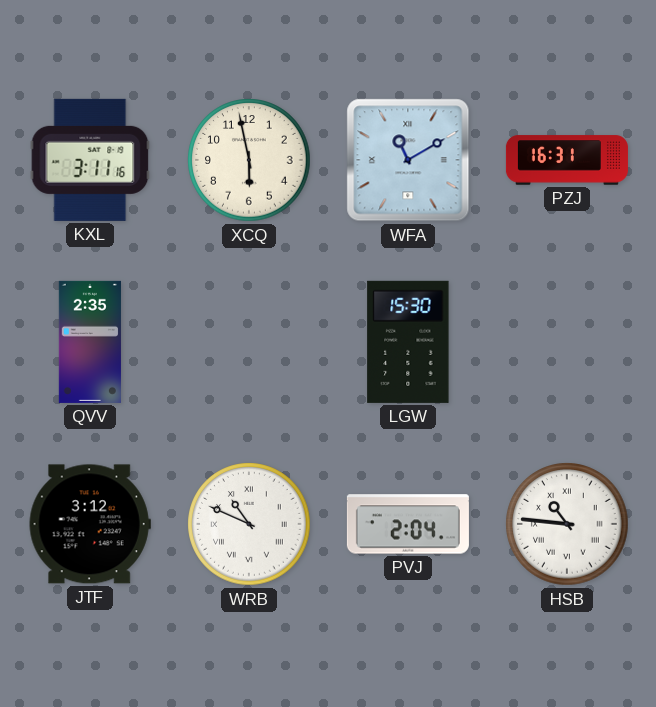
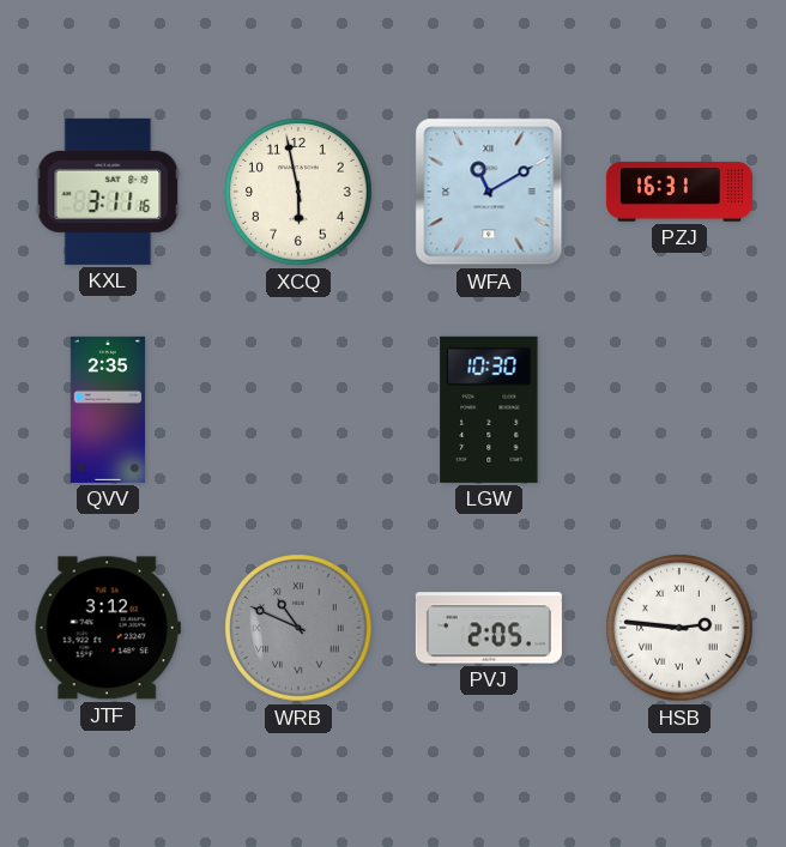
LGW: 15:30 -> 10:30
WRB dial: white -> grey
PVJ: 2:04 -> 2:05
HSB: 10:46 -> 2:46
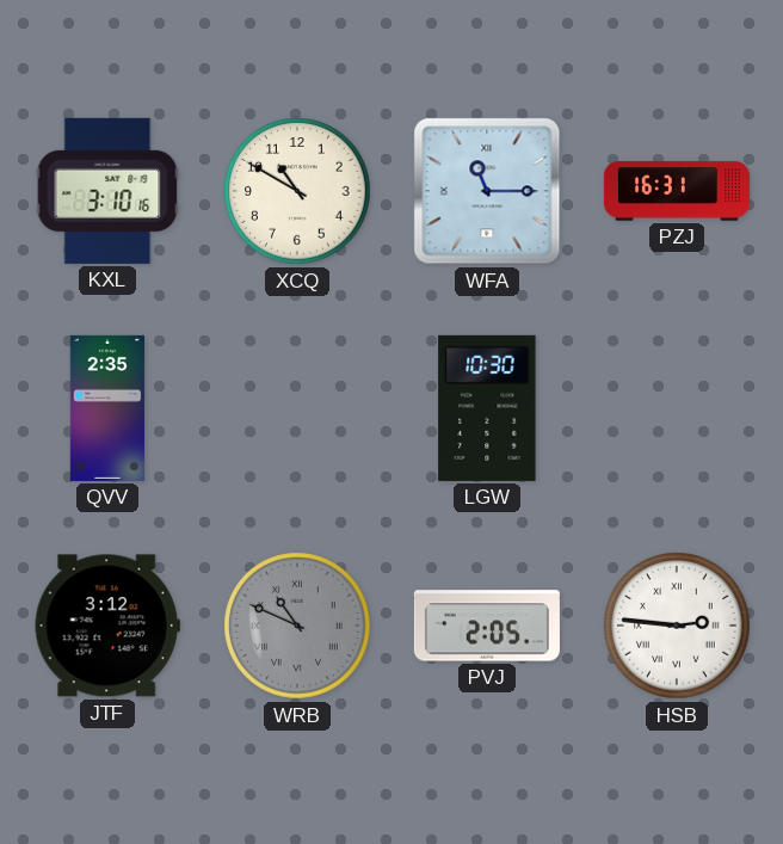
KXL: 3:11 -> 3:10
XCQ: 5:58 -> 10:50
WFA: 11:10 -> 11:15
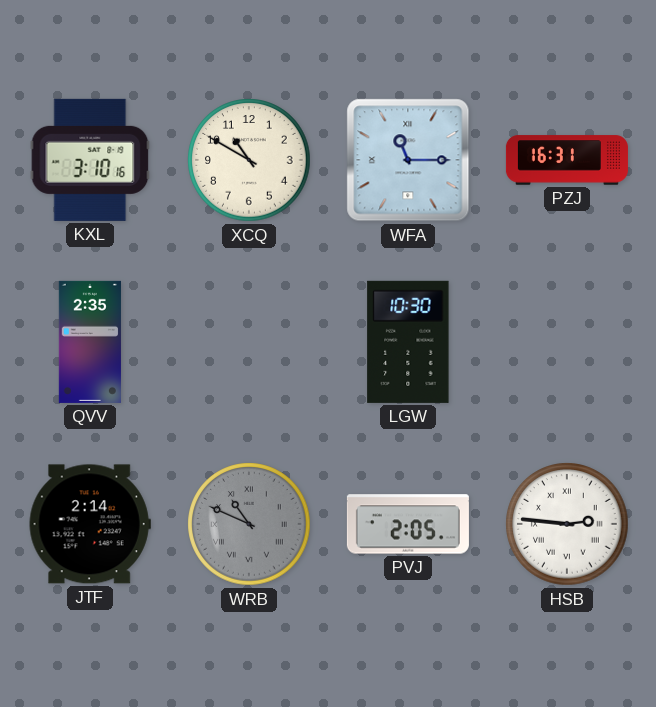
JTF: 3:12 -> 2:14
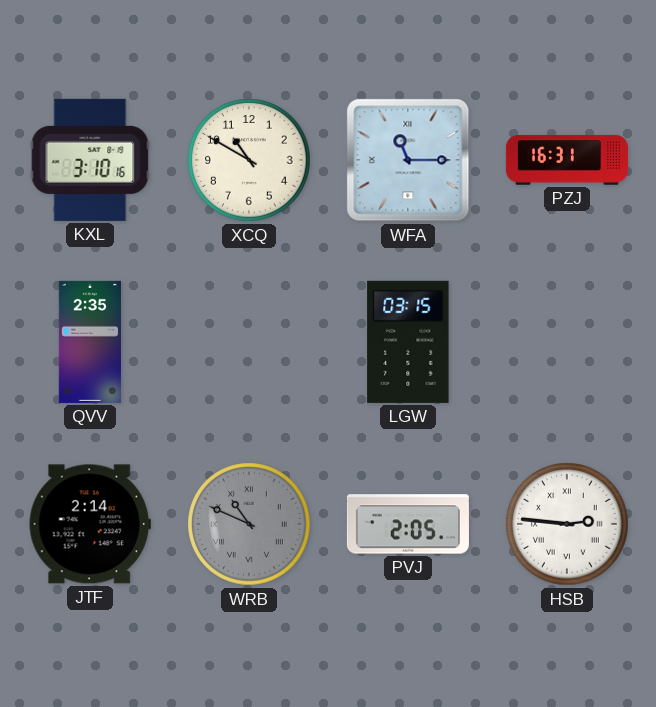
LGW: 10:30 -> 03:15
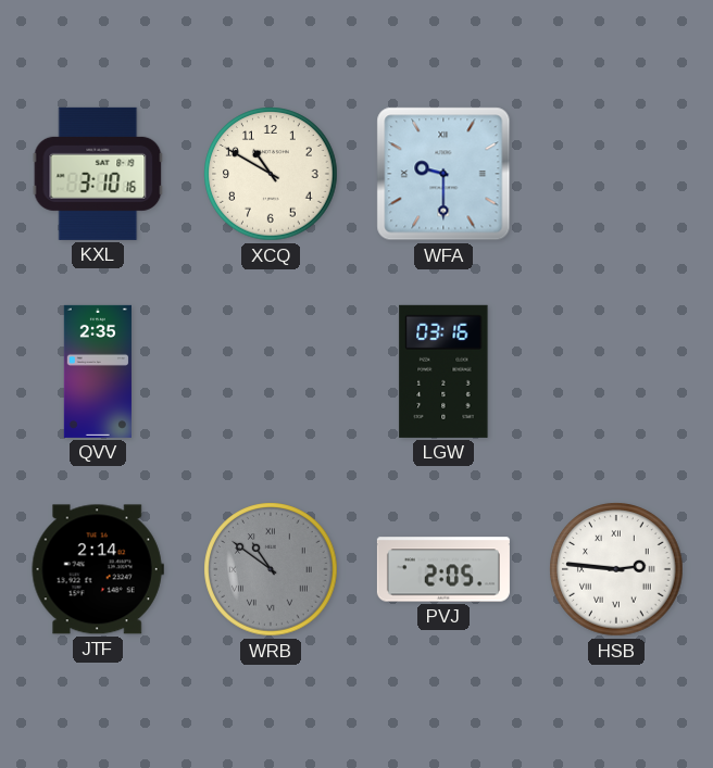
WFA: 11:15 -> 9:30
PZJ: 16:31 -> none
LGW: 03:15 -> 03:16
WRB: 10:49 -> 10:51
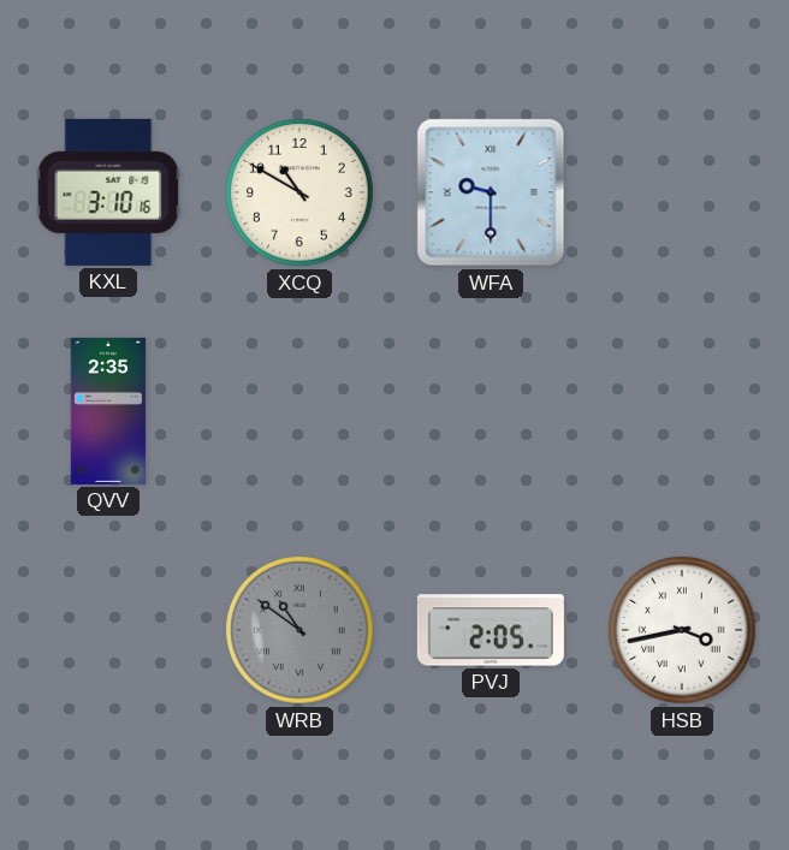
LGW: 03:16 -> none
JTF: 2:14 -> none
HSB: 2:46 -> 3:43
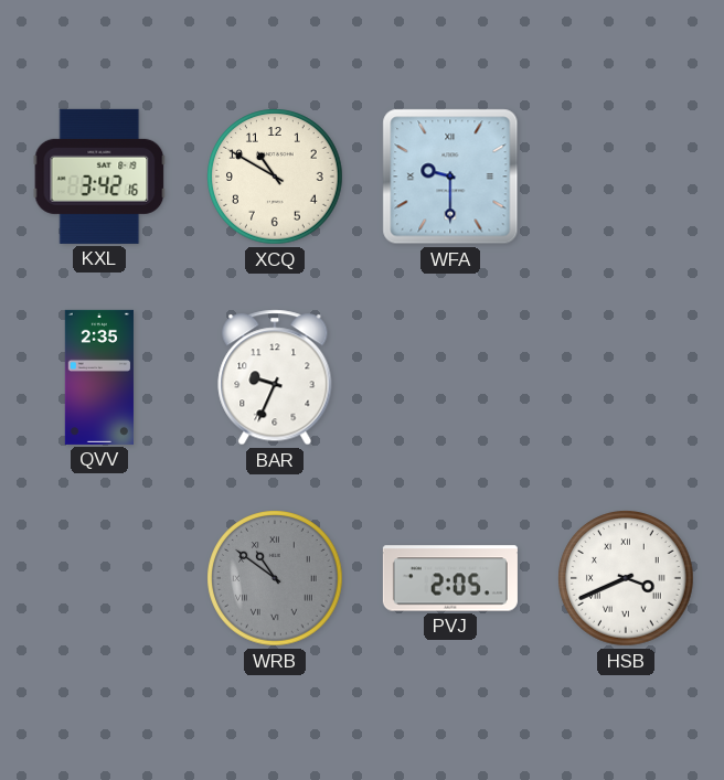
KXL: 3:10 -> 3:42
BAR: none -> 9:34
HSB: 3:43 -> 3:41
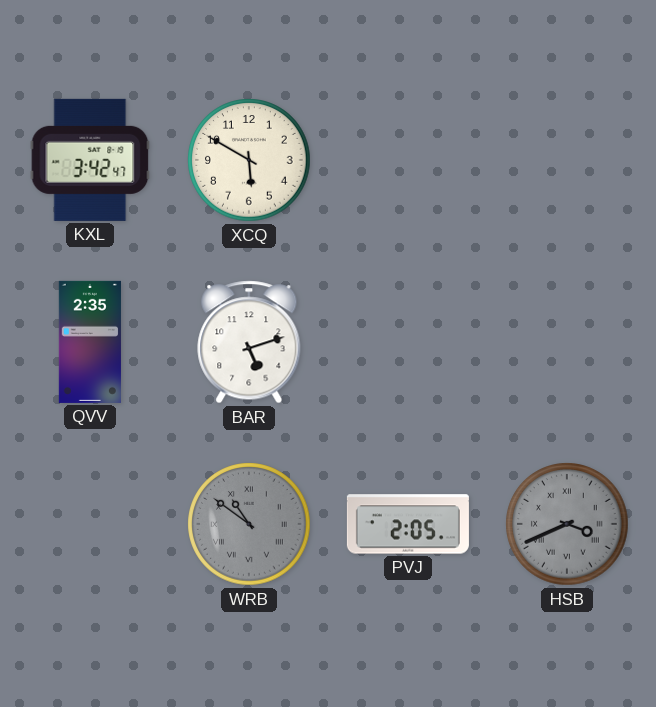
KXL: 3:42:16 -> 3:42:47
XCQ: 10:50 -> 5:50
WFA: 9:30 -> none
BAR: 9:34 -> 5:12
HSB dial: white -> grey
